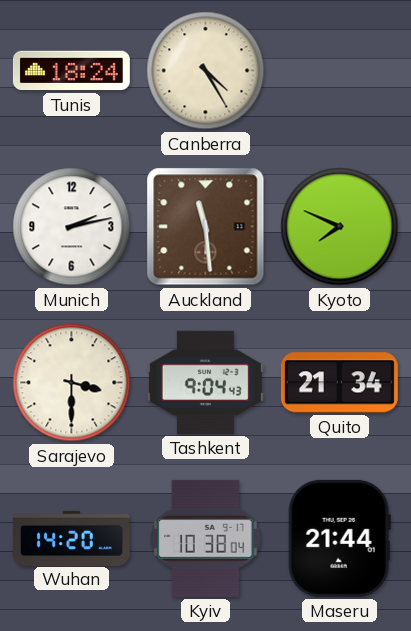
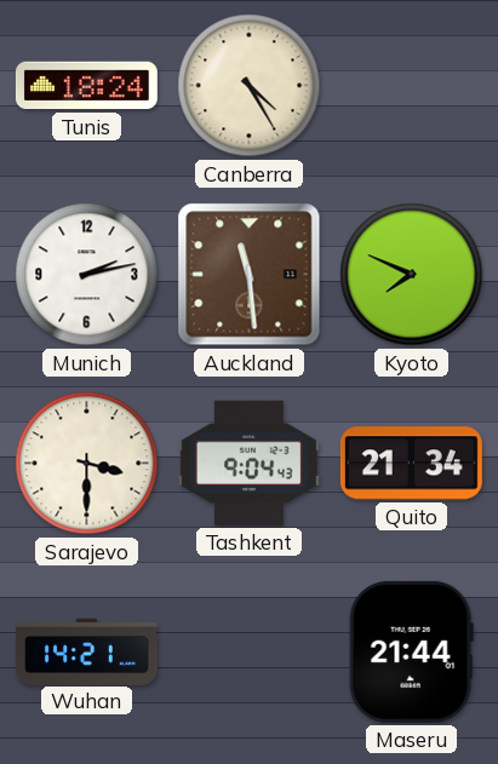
Wuhan: 14:20 -> 14:21
Kyiv: 10:38 -> none
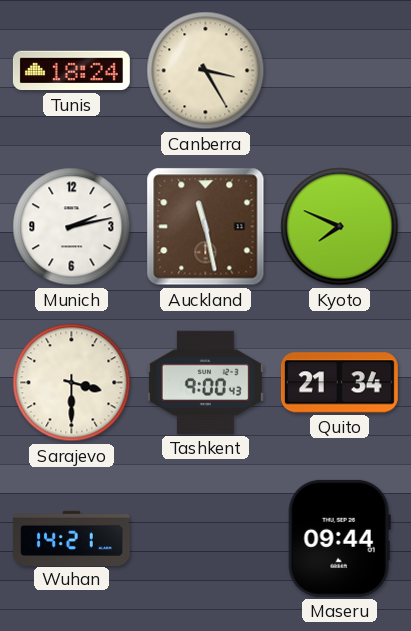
Canberra: 4:25 -> 3:25
Auckland: 11:29 -> 11:28
Tashkent: 9:04 -> 9:00
Maseru: 21:44 -> 09:44
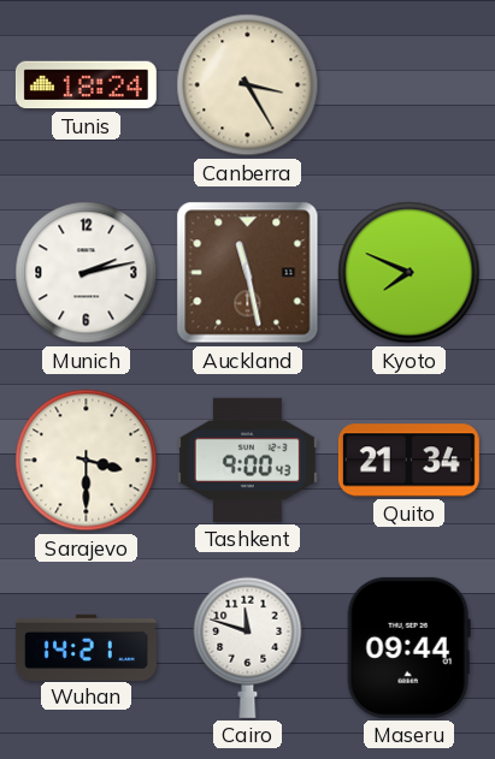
Cairo: none -> 11:48
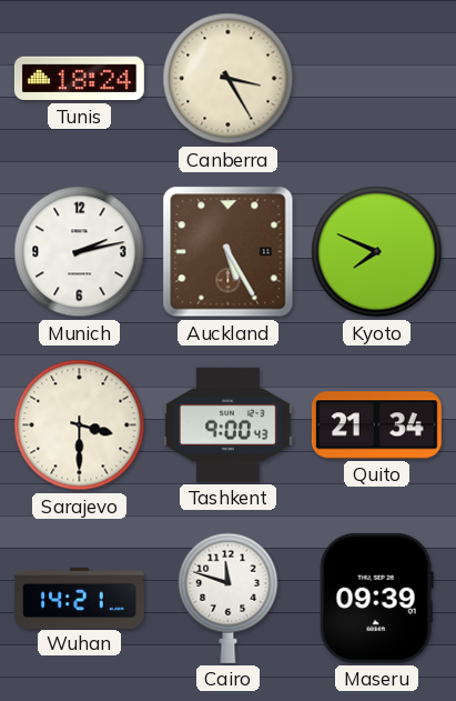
Auckland: 11:28 -> 5:25
Maseru: 09:44 -> 09:39
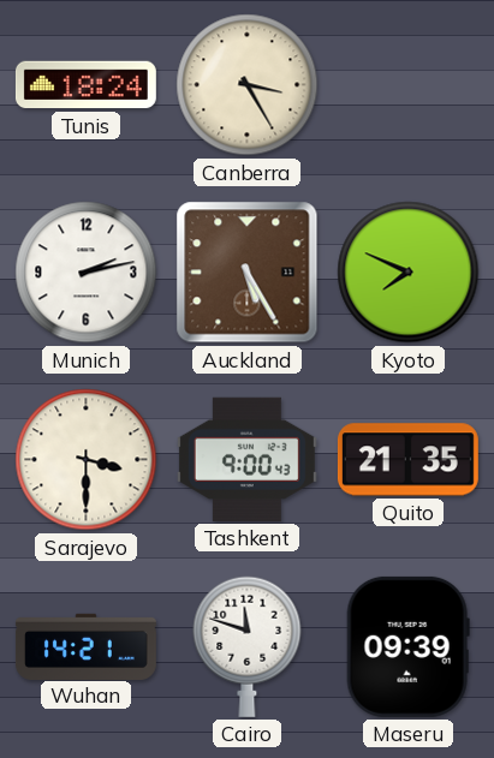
Quito: 21:34 -> 21:35
